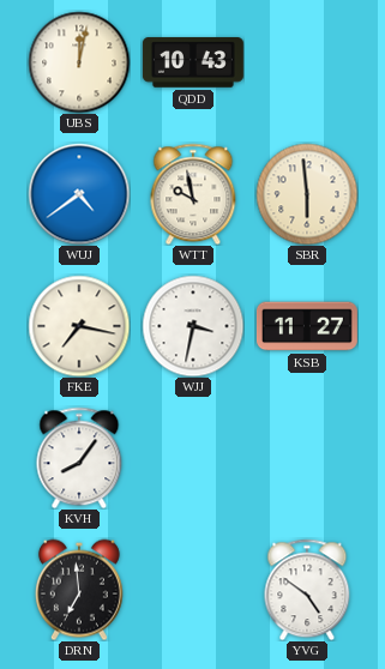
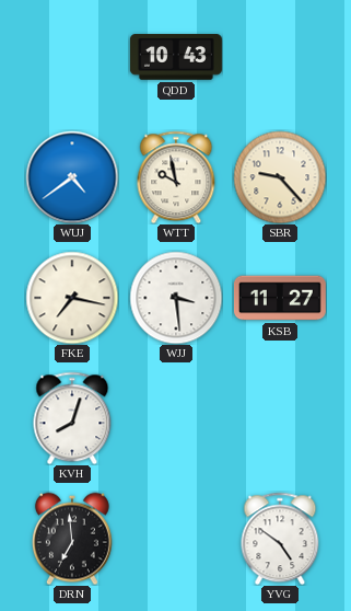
UBS: 12:02 -> none
SBR: 5:59 -> 9:23
WJJ: 3:32 -> 3:29
KVH: 8:06 -> 8:03
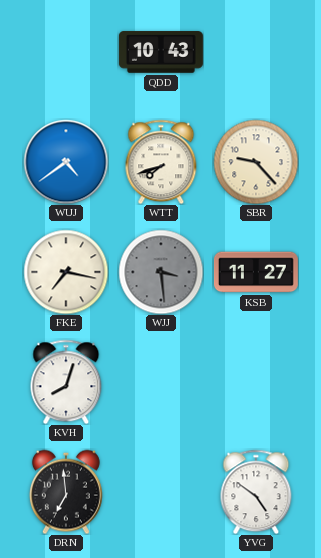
WTT: 9:58 -> 7:42
WJJ dial: white -> grey
